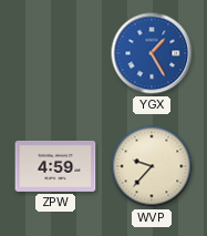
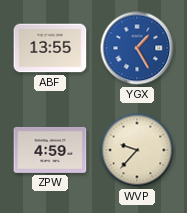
ABF: none -> 13:55
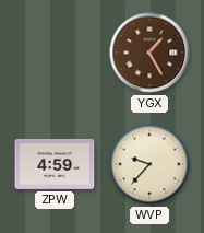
ABF: 13:55 -> none
YGX dial: blue -> brown
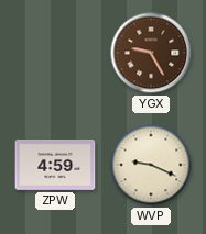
YGX: 1:25 -> 9:25
WVP: 9:37 -> 9:19
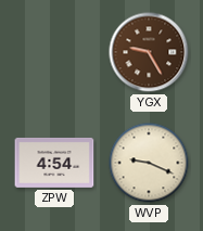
ZPW: 4:59 -> 4:54
